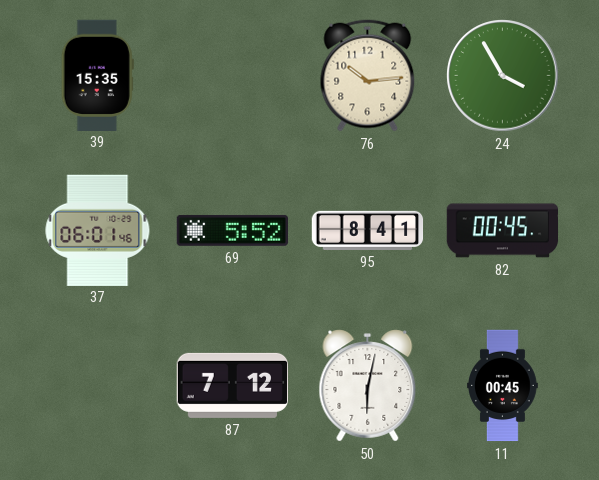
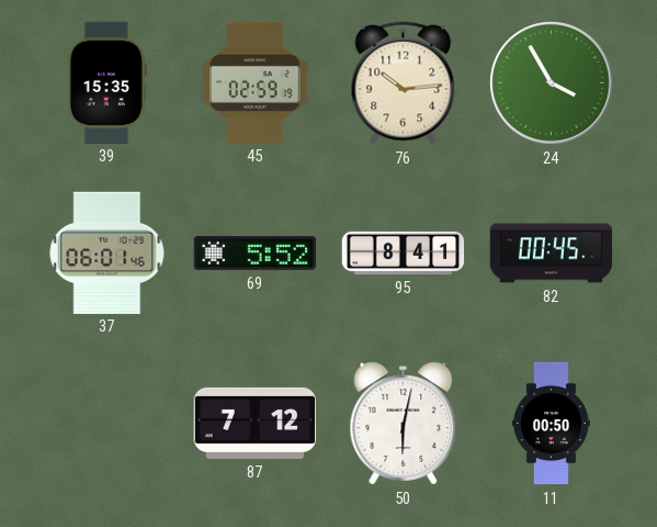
45: none -> 02:59
11: 00:45 -> 00:50
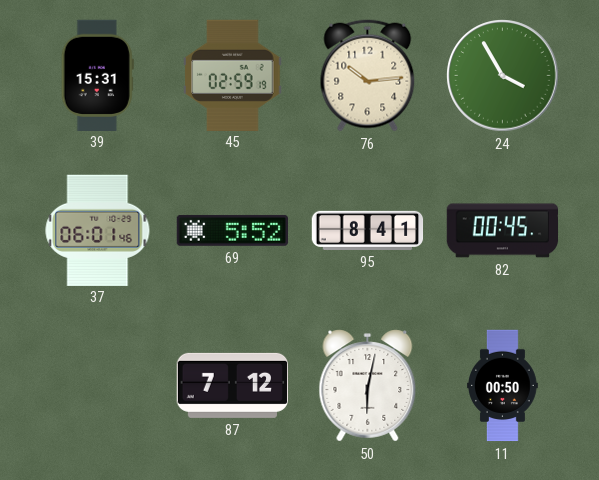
39: 15:35 -> 15:31
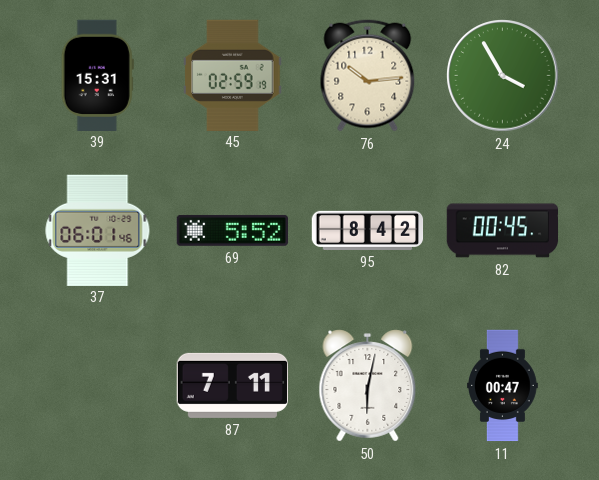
95: 8:41 -> 8:42
87: 7:12 -> 7:11
11: 00:50 -> 00:47
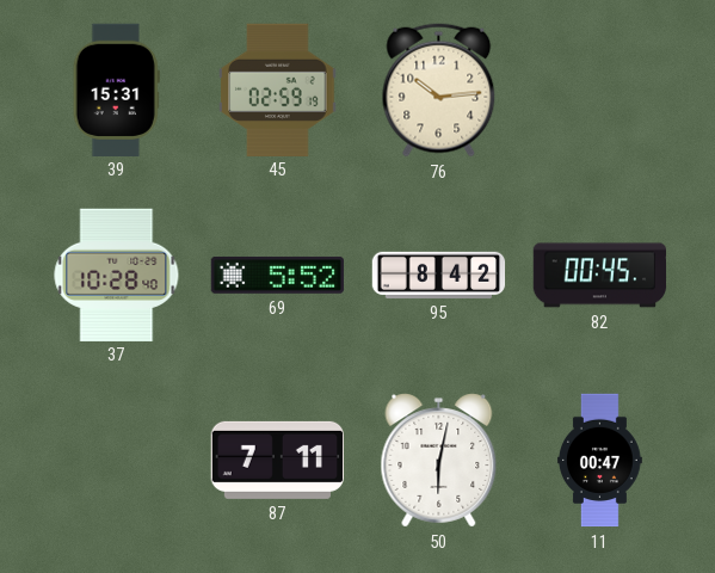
24: 3:55 -> none
37: 06:01 -> 10:28
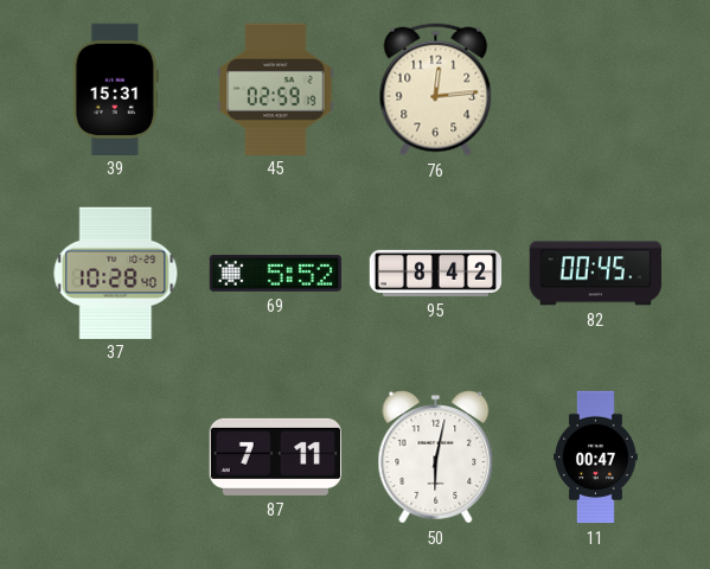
76: 10:14 -> 12:14
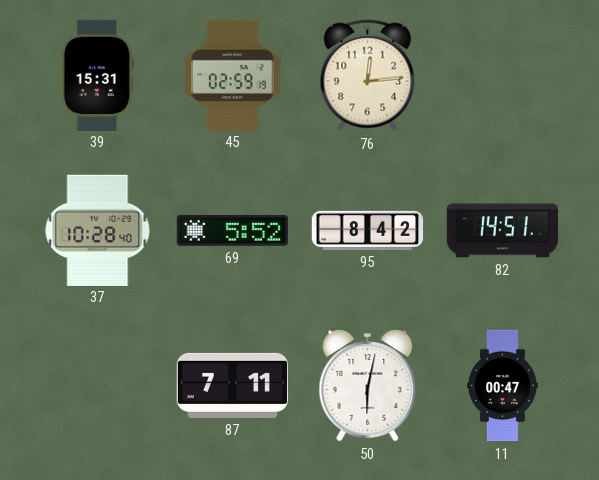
82: 00:45 -> 14:51
